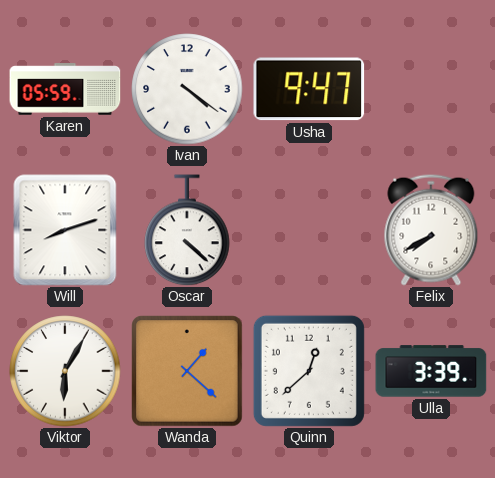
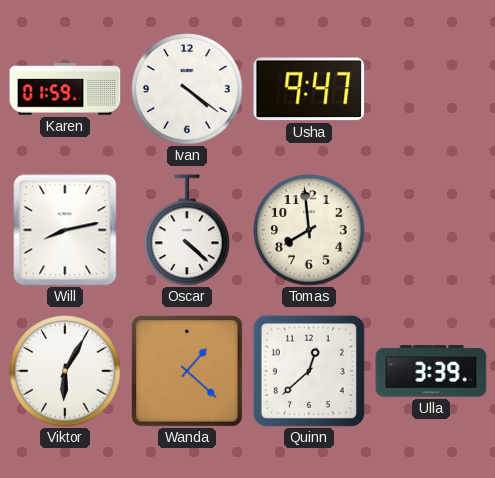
Karen: 05:59 -> 01:59
Will: 8:12 -> 8:13
Tomas: none -> 7:59
Felix: 7:40 -> none
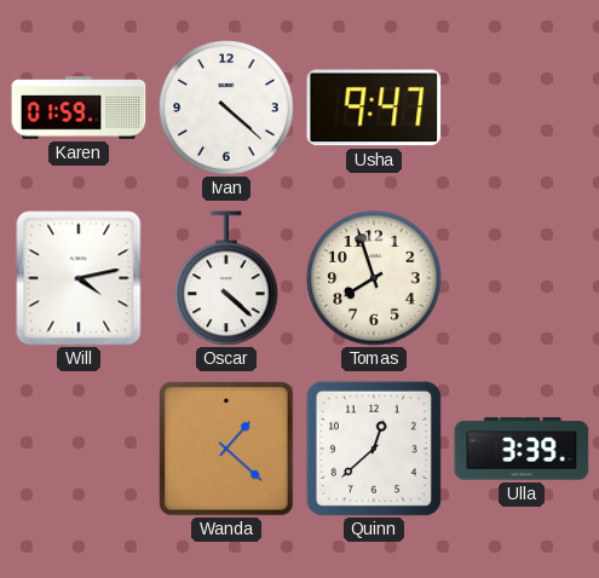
Ivan: 4:21 -> 4:22
Will: 8:13 -> 4:13
Tomas: 7:59 -> 7:57
Viktor: 6:05 -> none
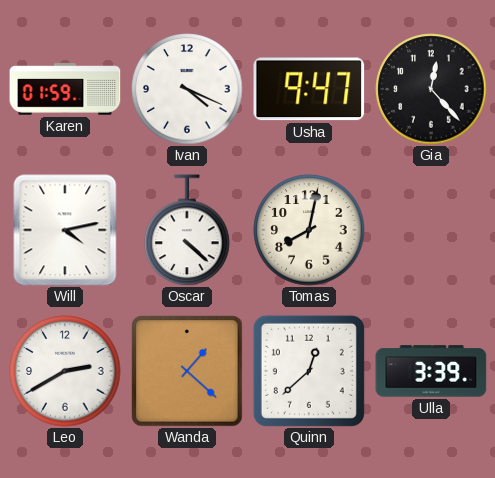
Ivan: 4:22 -> 4:19
Gia: none -> 12:23
Tomas: 7:57 -> 8:02
Leo: none -> 2:40
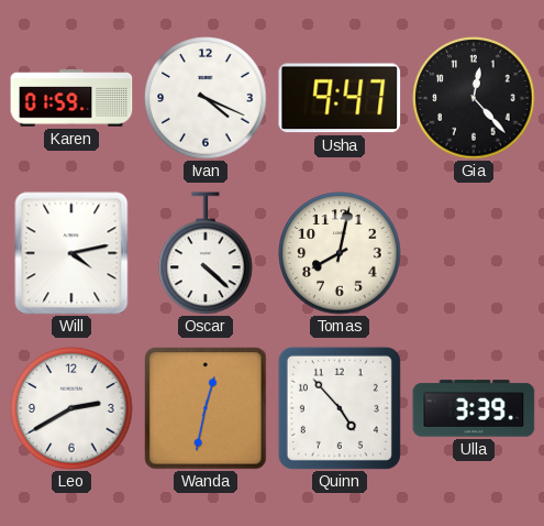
Wanda: 1:22 -> 12:32
Quinn: 12:38 -> 4:53
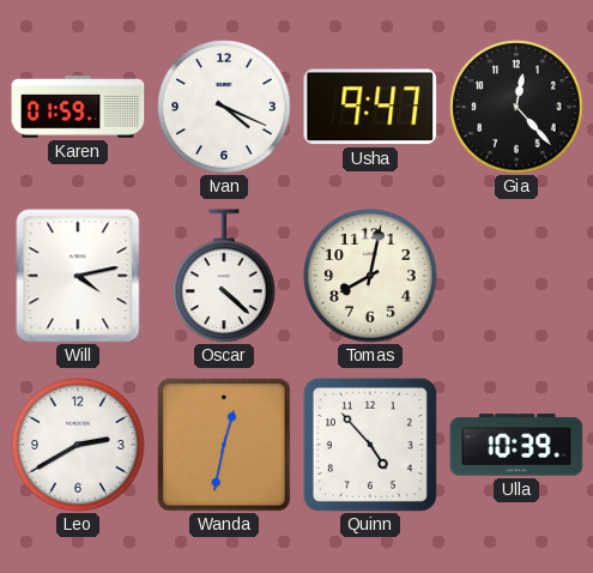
Ulla: 3:39 -> 10:39
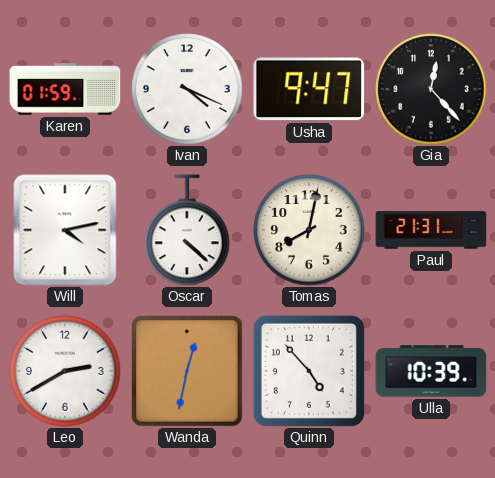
Paul: none -> 21:31
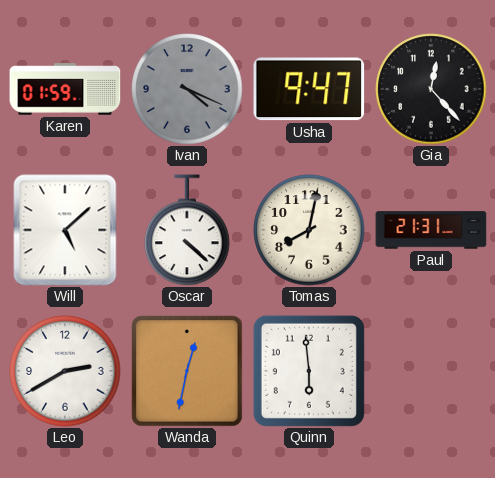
Ivan dial: white -> grey
Will: 4:13 -> 5:08
Quinn: 4:53 -> 5:59
Ulla: 10:39 -> none
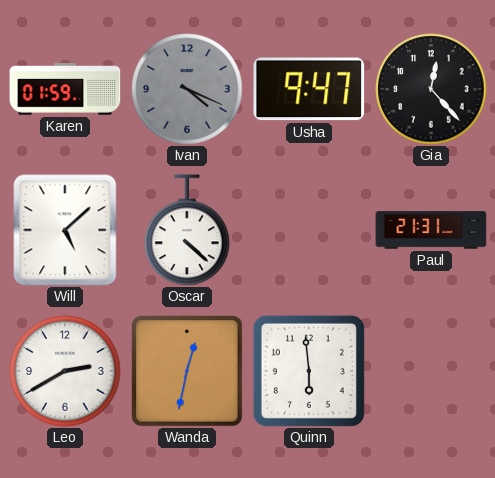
Tomas: 8:02 -> none
